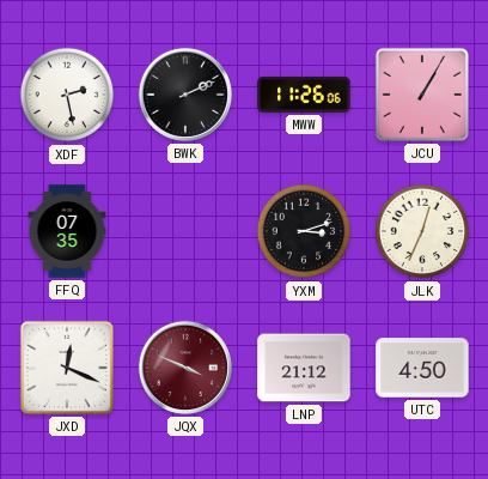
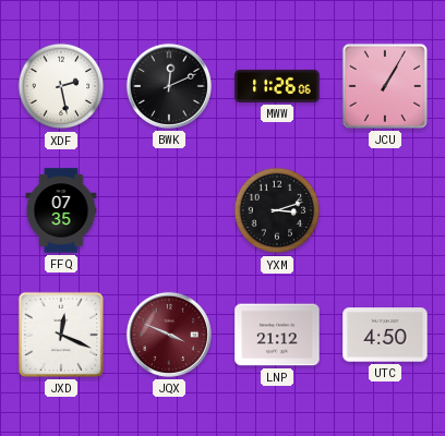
BWK: 2:11 -> 12:11
JLK: 12:34 -> none
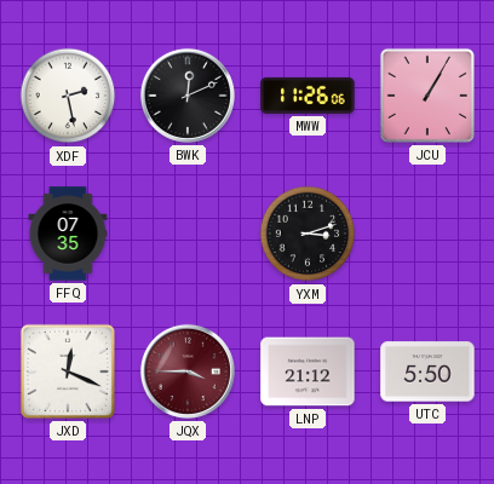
JQX: 3:49 -> 3:45
UTC: 4:50 -> 5:50
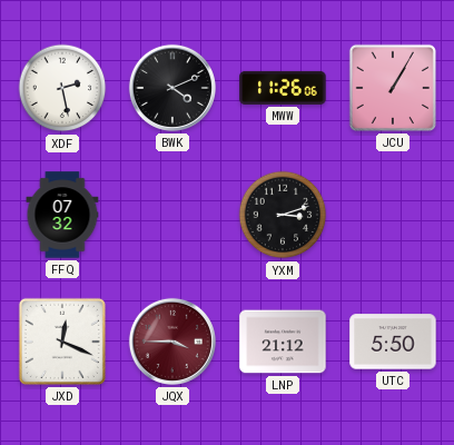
BWK: 12:11 -> 4:11
FFQ: 07:35 -> 07:32
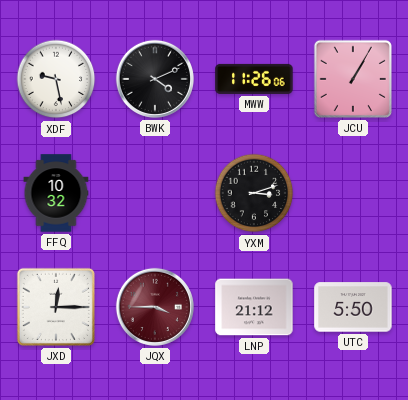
XDF: 2:28 -> 9:28
FFQ: 07:32 -> 10:32
JXD: 12:19 -> 12:15
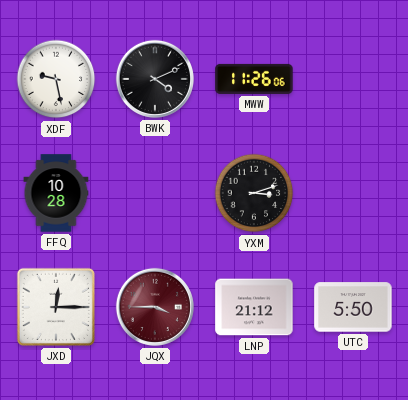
JCU: 1:05 -> none
FFQ: 10:32 -> 10:28
